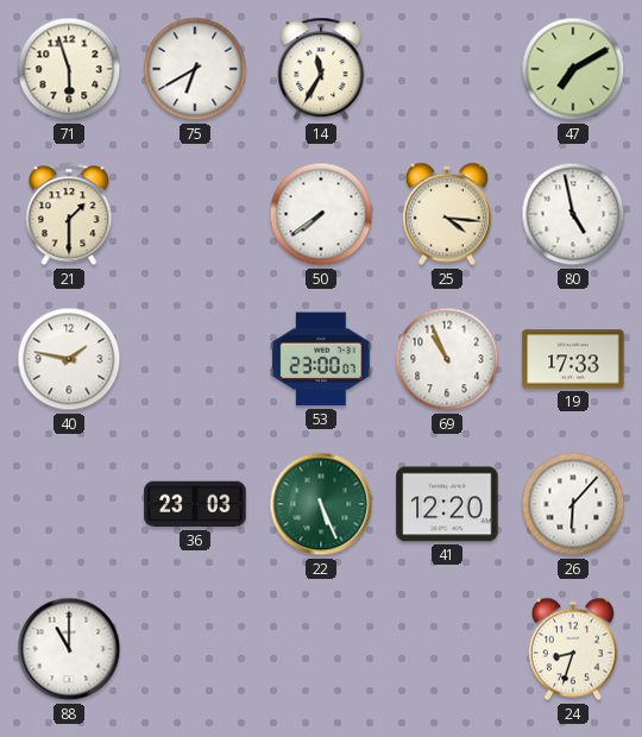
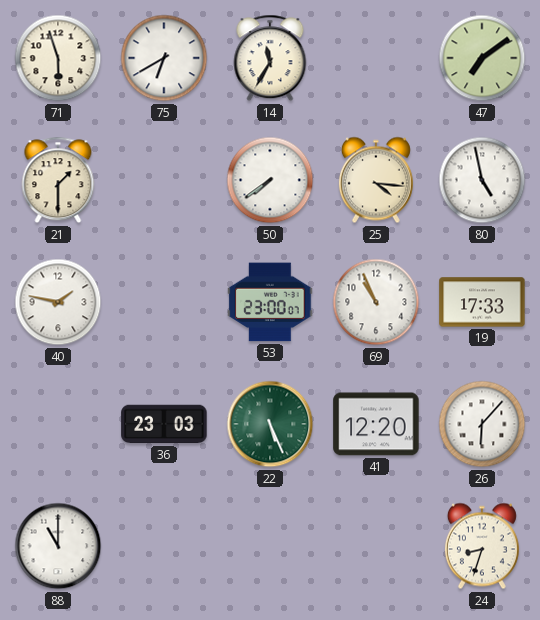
47: 7:10 -> 7:09
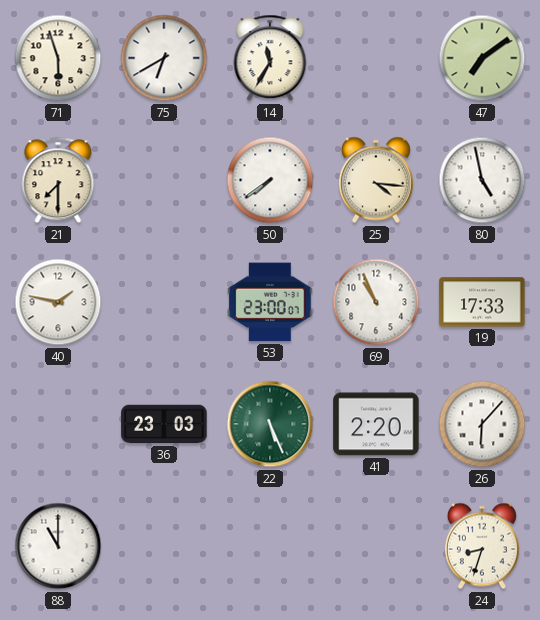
21: 1:30 -> 7:30
41: 12:20 -> 2:20
